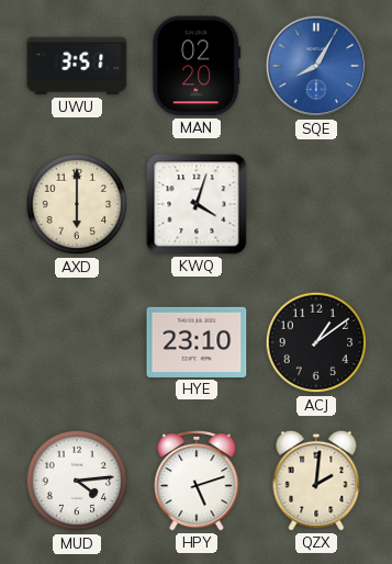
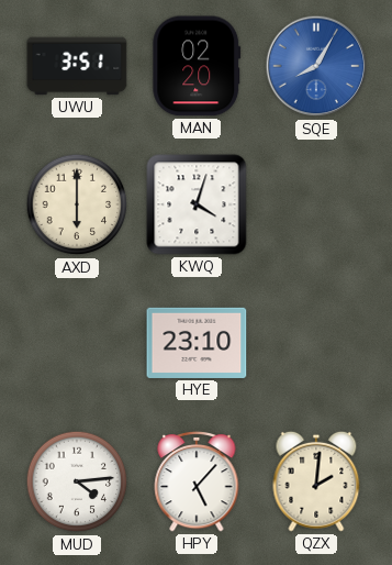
ACJ: 1:09 -> none
HPY: 5:12 -> 5:07
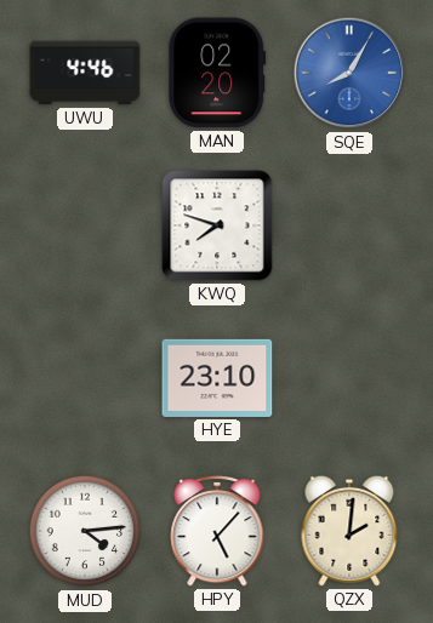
UWU: 3:51 -> 4:46
AXD: 6:00 -> none
KWQ: 4:03 -> 7:48
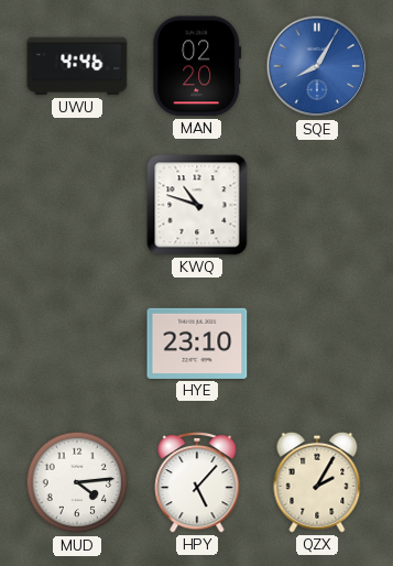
KWQ: 7:48 -> 10:48
QZX: 2:01 -> 2:05
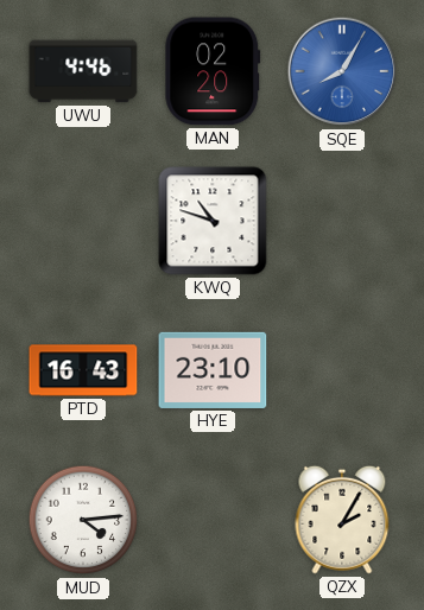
PTD: none -> 16:43
HPY: 5:07 -> none
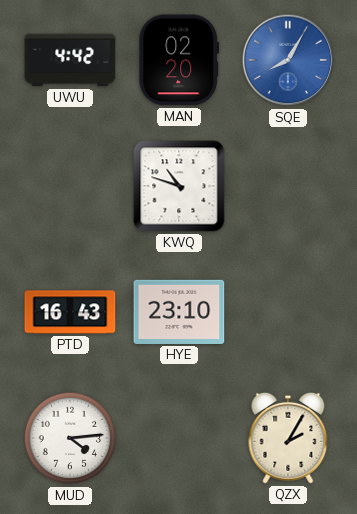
UWU: 4:46 -> 4:42
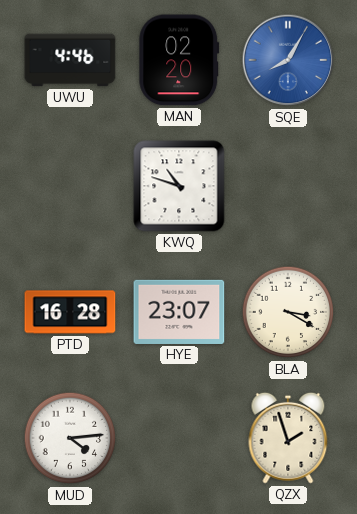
UWU: 4:42 -> 4:46
PTD: 16:43 -> 16:28
HYE: 23:10 -> 23:07
BLA: none -> 3:20
QZX: 2:05 -> 1:57
